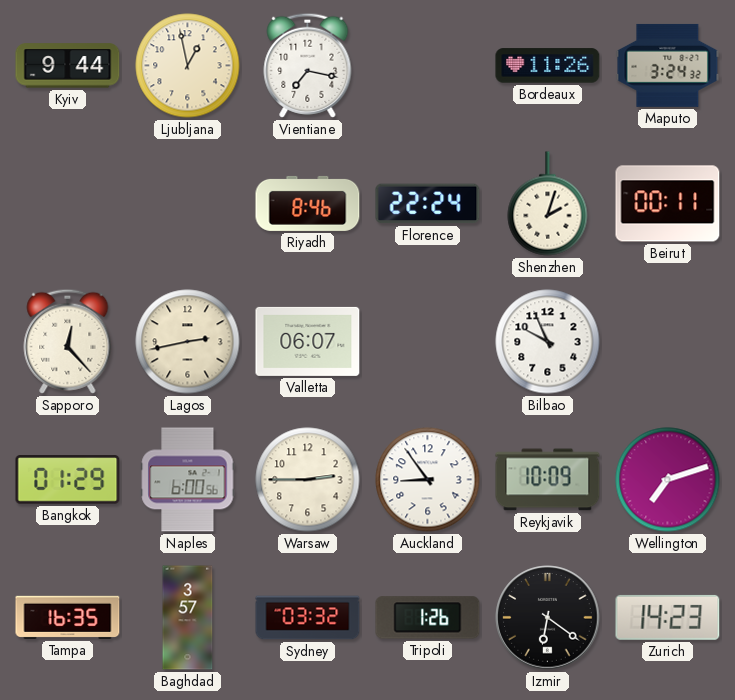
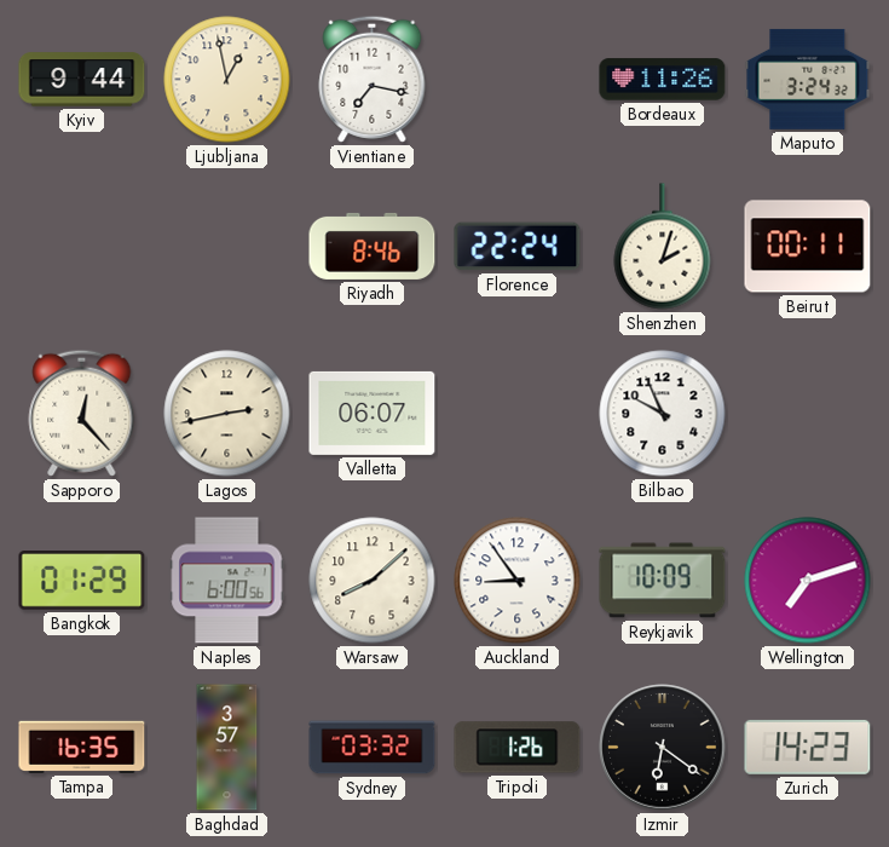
Warsaw: 2:45 -> 8:08
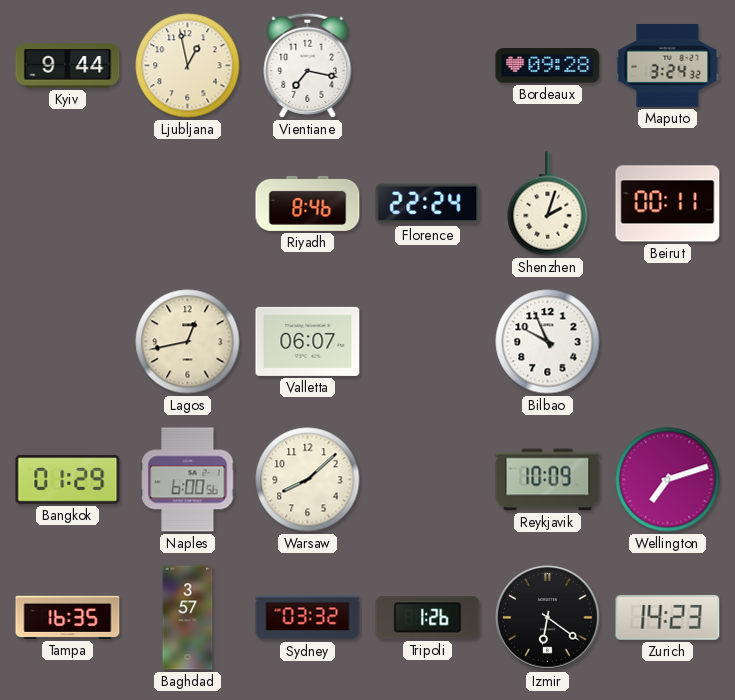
Bordeaux: 11:26 -> 09:28
Sapporo: 12:23 -> none
Lagos: 2:43 -> 12:43
Auckland: 8:54 -> none
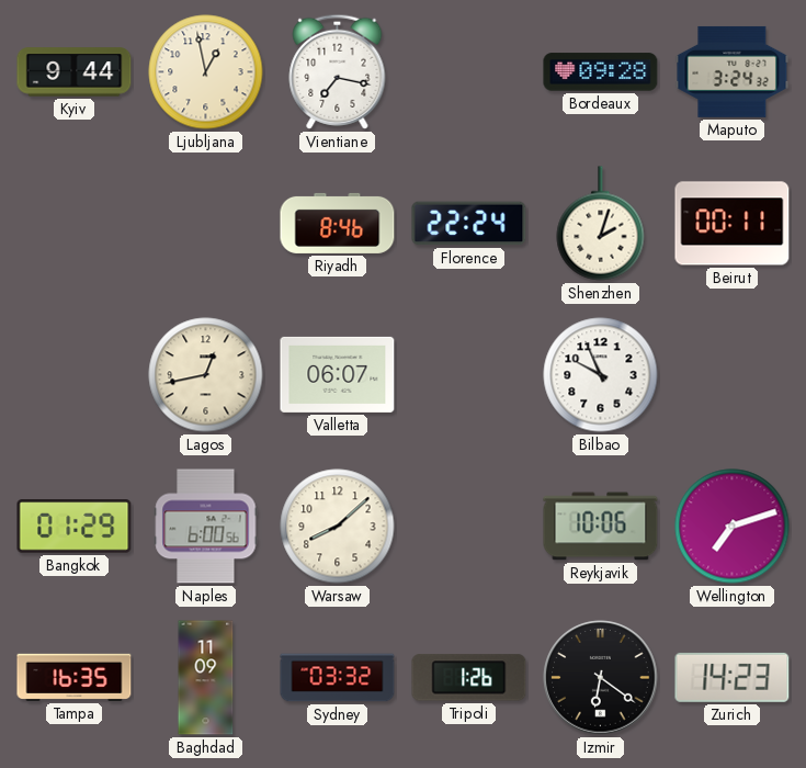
Reykjavik: 10:09 -> 10:06
Baghdad: 3:57 -> 11:09
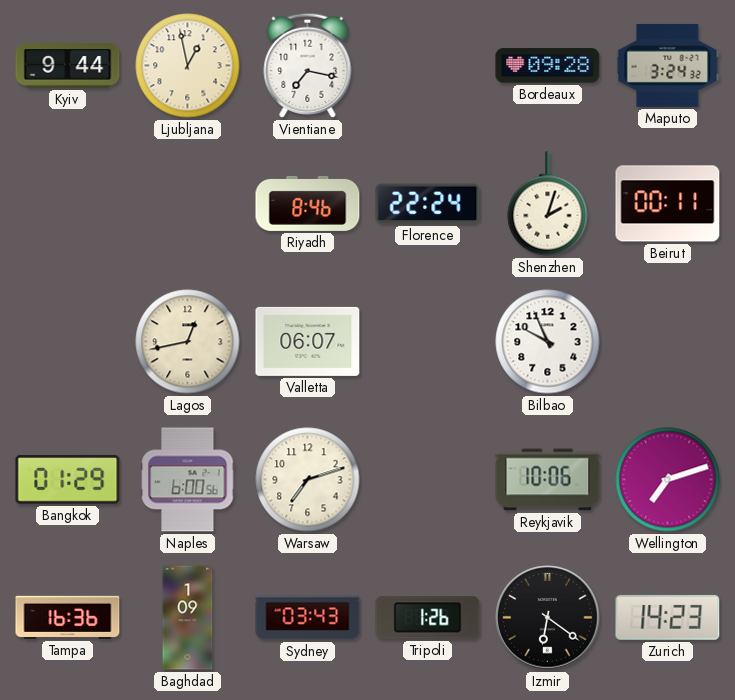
Warsaw: 8:08 -> 7:12
Tampa: 16:35 -> 16:36
Baghdad: 11:09 -> 1:09
Sydney: 03:32 -> 03:43
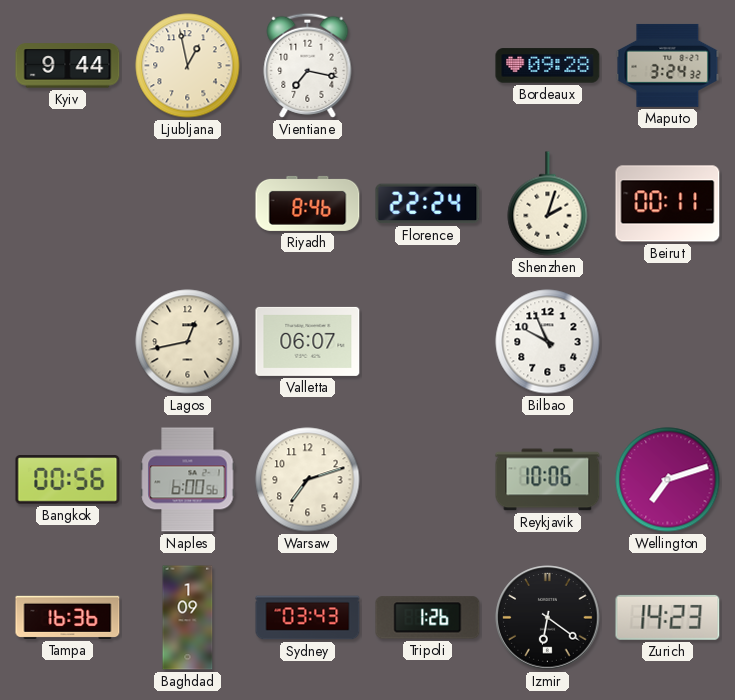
Bangkok: 01:29 -> 00:56
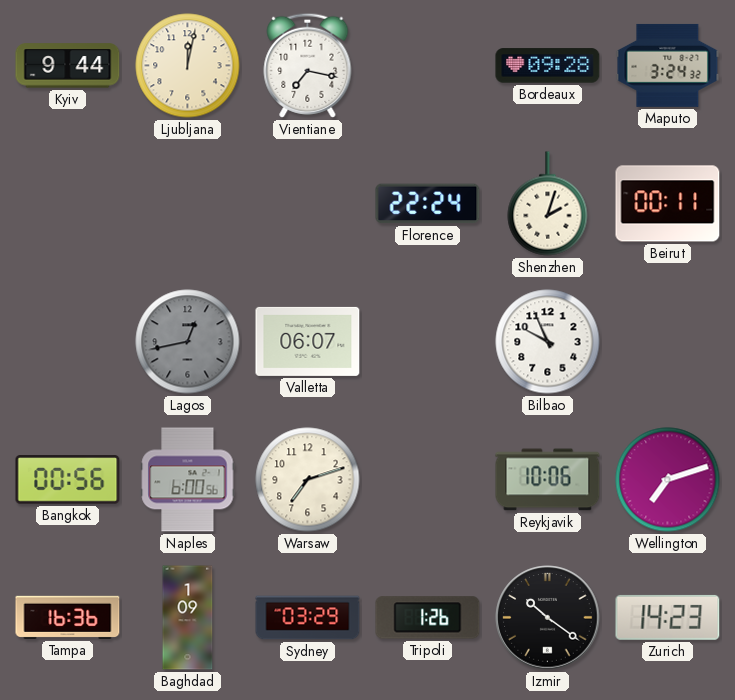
Ljubljana: 12:58 -> 12:02
Riyadh: 8:46 -> none
Lagos dial: cream -> grey
Sydney: 03:43 -> 03:29
Izmir: 6:21 -> 10:21
